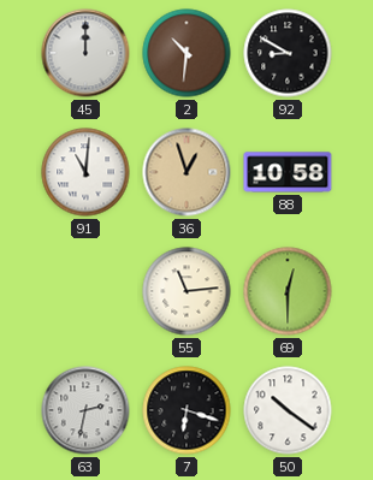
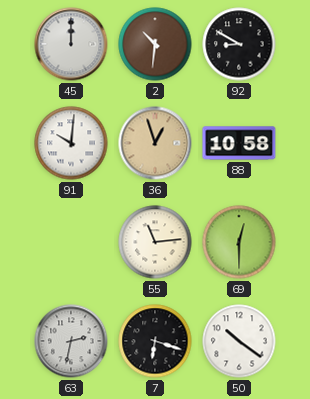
91: 11:01 -> 10:01
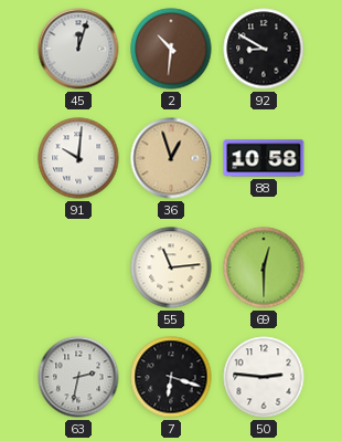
45: 12:00 -> 12:03
50: 10:21 -> 2:46
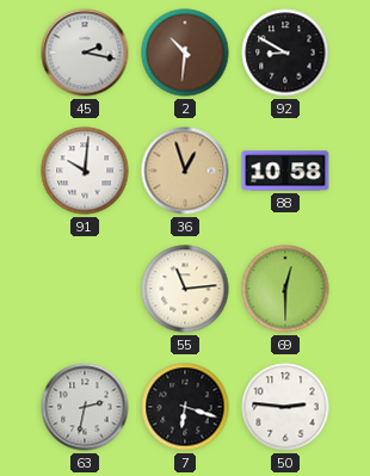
45: 12:03 -> 2:17
